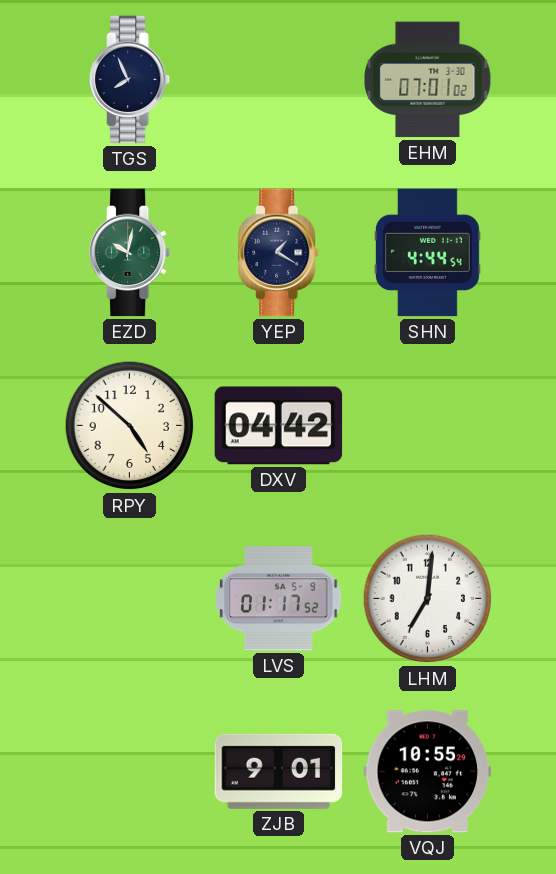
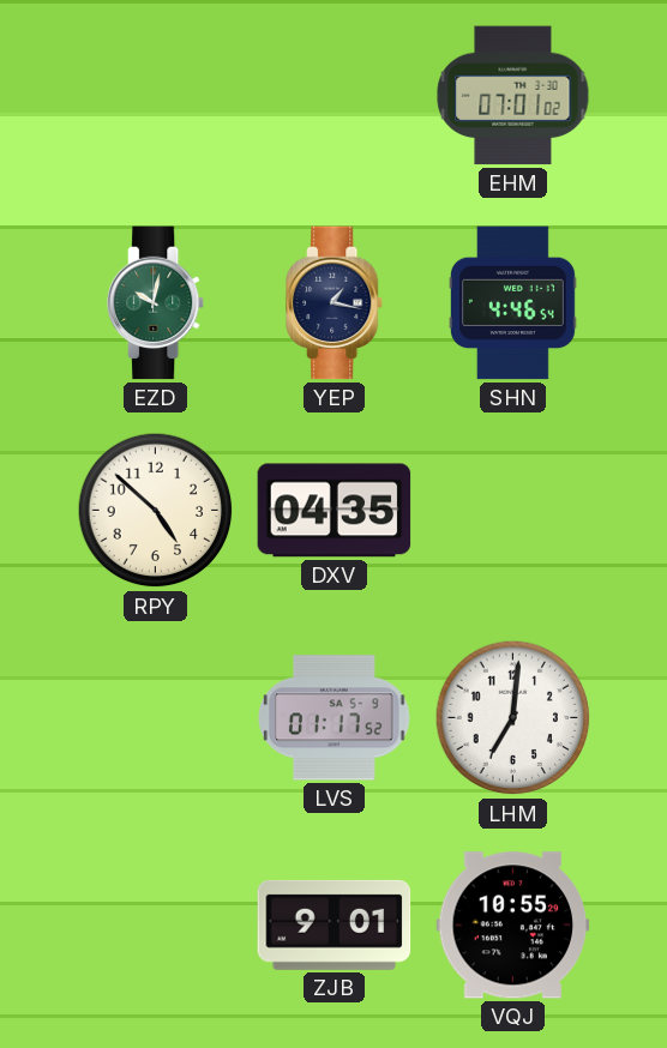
TGS: 7:56 -> none
YEP: 1:20 -> 1:17
SHN: 4:44 -> 4:46
DXV: 04:42 -> 04:35
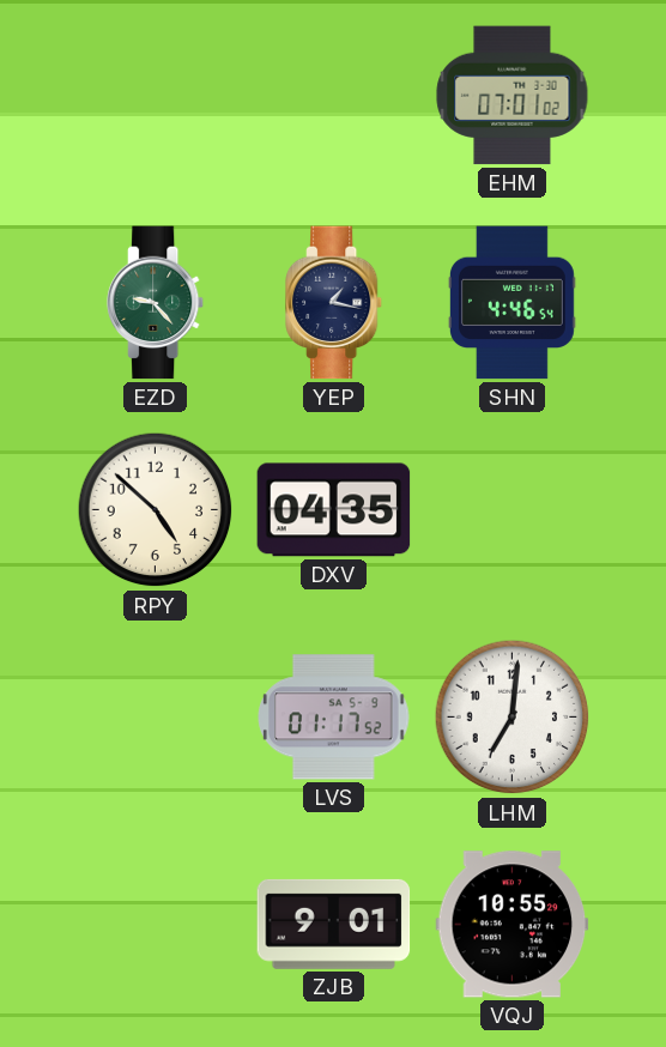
EZD: 10:02 -> 9:23
